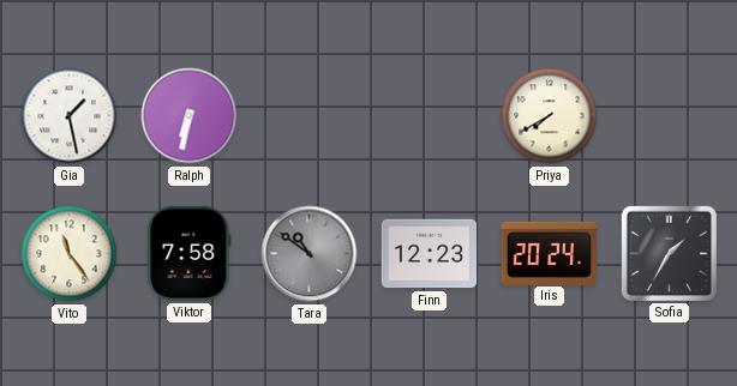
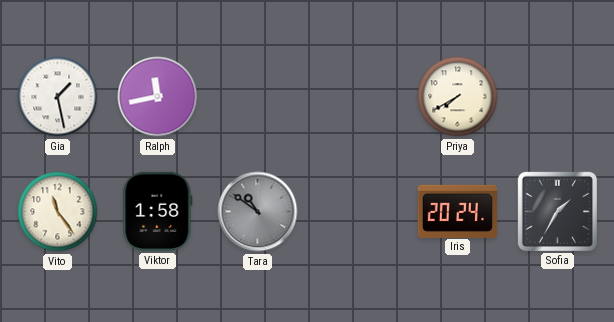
Ralph: 6:32 -> 11:43
Viktor: 7:58 -> 1:58
Finn: 12:23 -> none
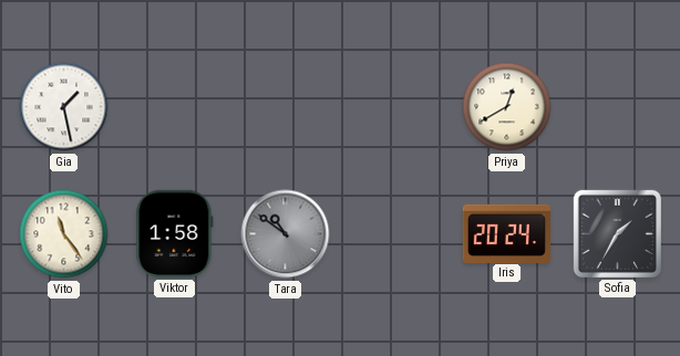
Ralph: 11:43 -> none
Priya: 7:40 -> 12:40
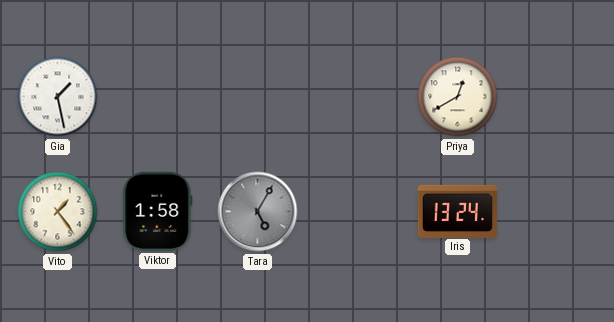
Vito: 11:24 -> 1:24
Tara: 10:51 -> 5:05
Iris: 20:24 -> 13:24
Sofia: 1:35 -> none
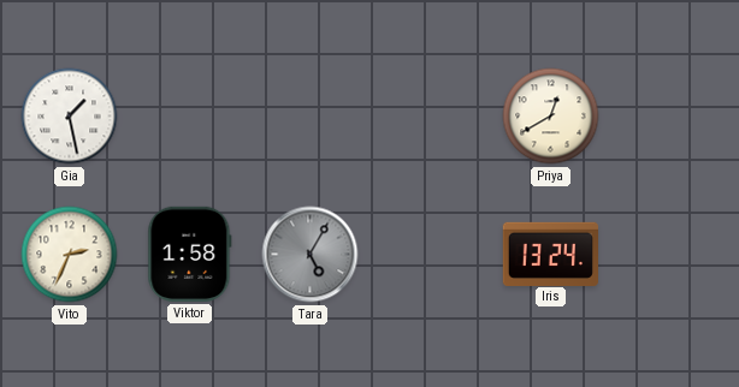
Vito: 1:24 -> 2:34
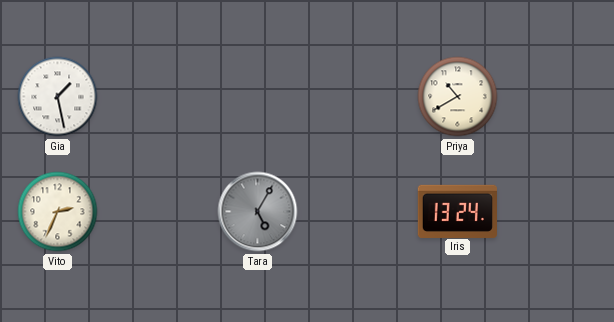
Priya: 12:40 -> 10:40
Viktor: 1:58 -> none
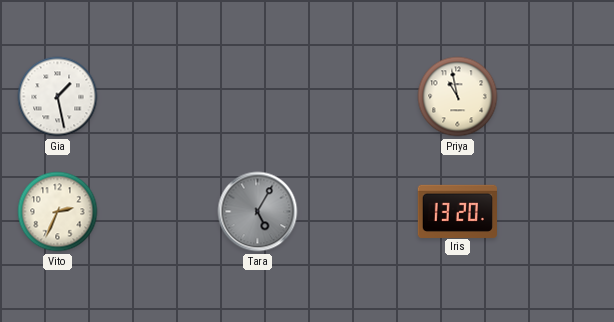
Priya: 10:40 -> 10:58
Iris: 13:24 -> 13:20
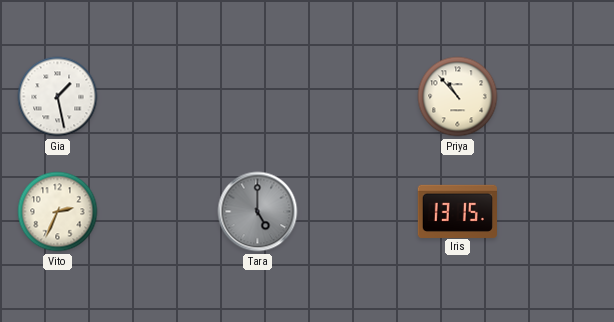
Priya: 10:58 -> 10:53
Tara: 5:05 -> 5:00
Iris: 13:20 -> 13:15
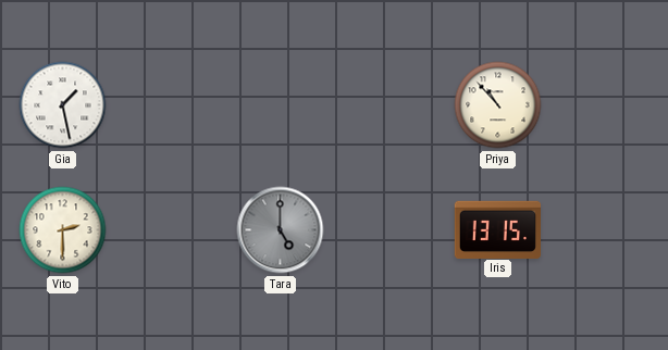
Vito: 2:34 -> 2:30
